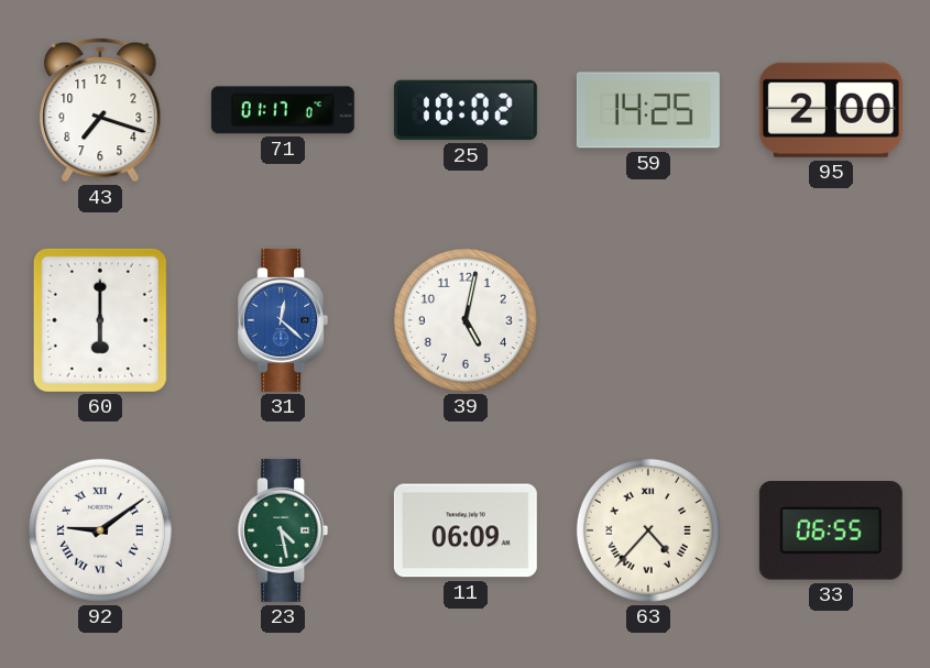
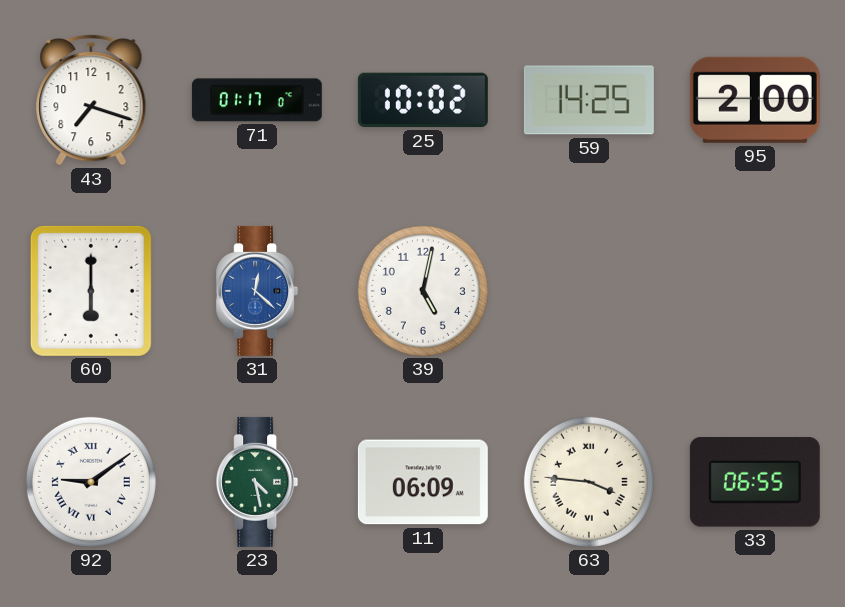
63: 4:37 -> 3:46
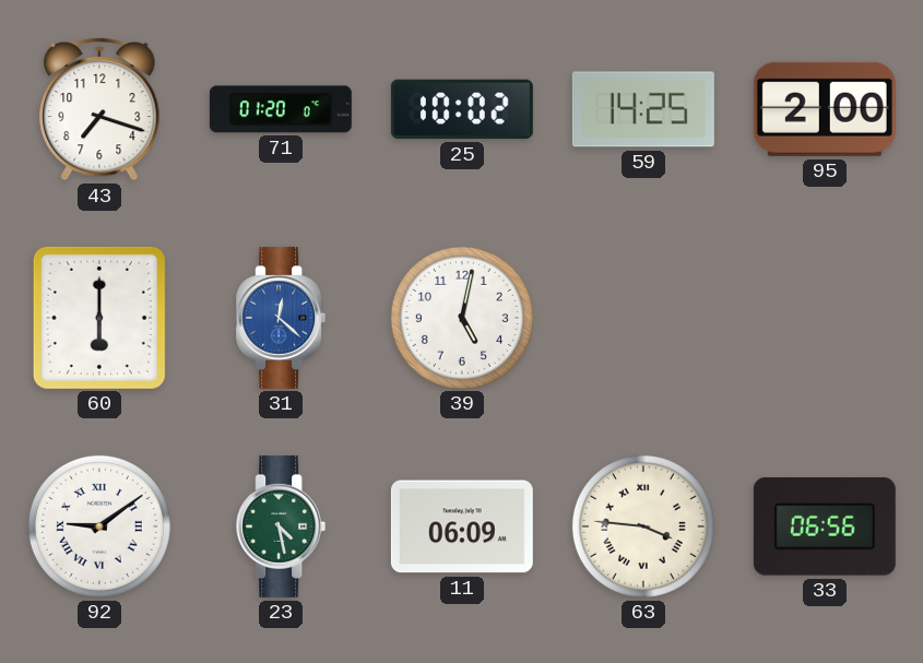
71: 01:17 -> 01:20
33: 06:55 -> 06:56
